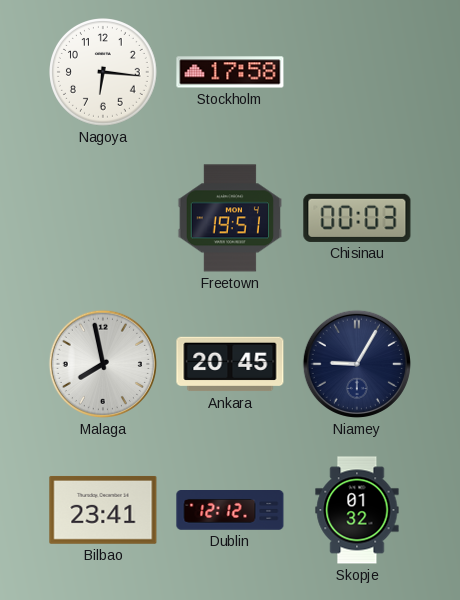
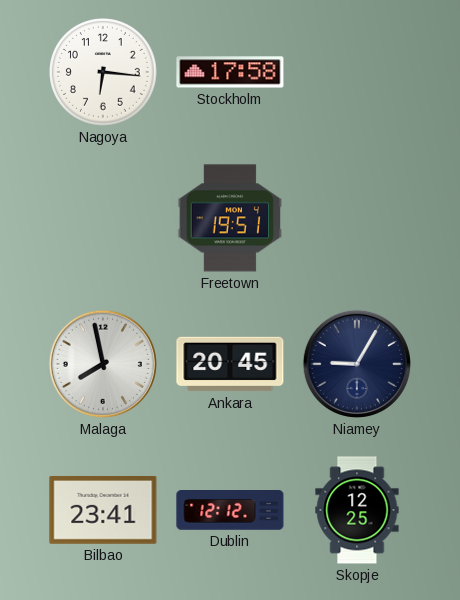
Chisinau: 00:03 -> none
Skopje: 01:32 -> 12:25
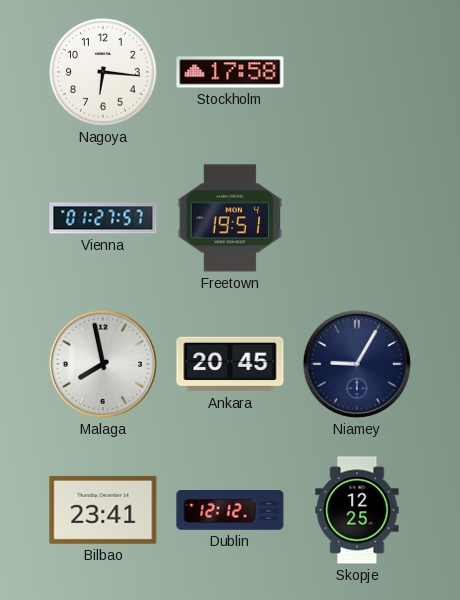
Vienna: none -> 01:27
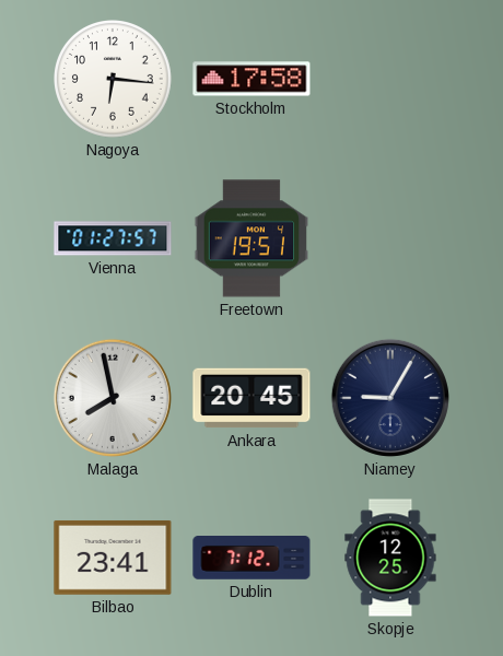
Dublin: 12:12 -> 7:12
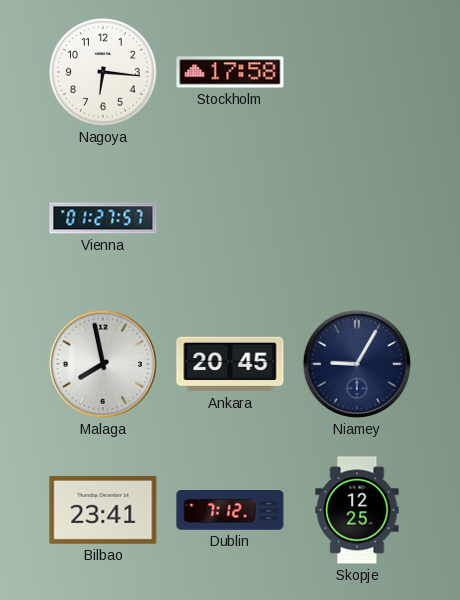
Freetown: 19:51 -> none
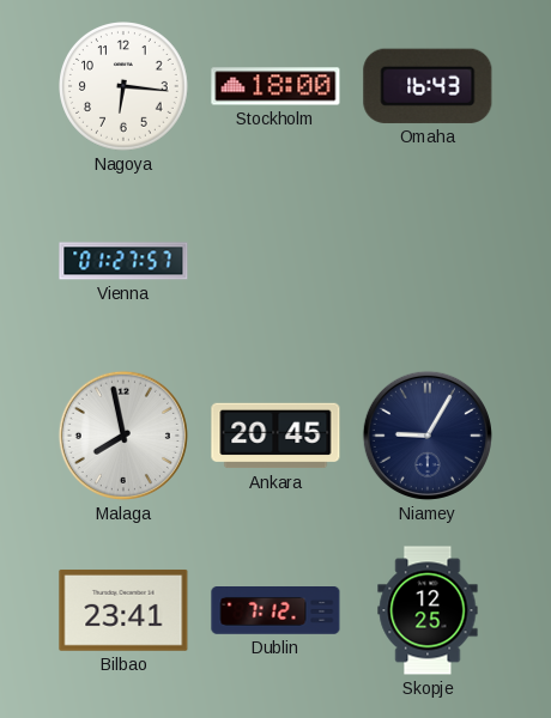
Stockholm: 17:58 -> 18:00
Omaha: none -> 16:43
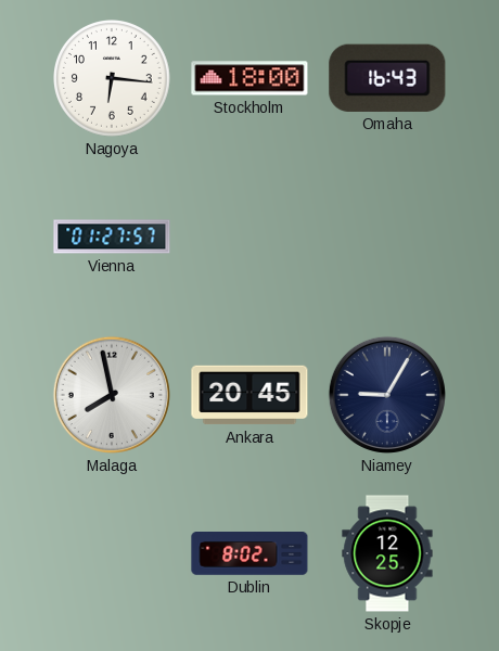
Bilbao: 23:41 -> none
Dublin: 7:12 -> 8:02
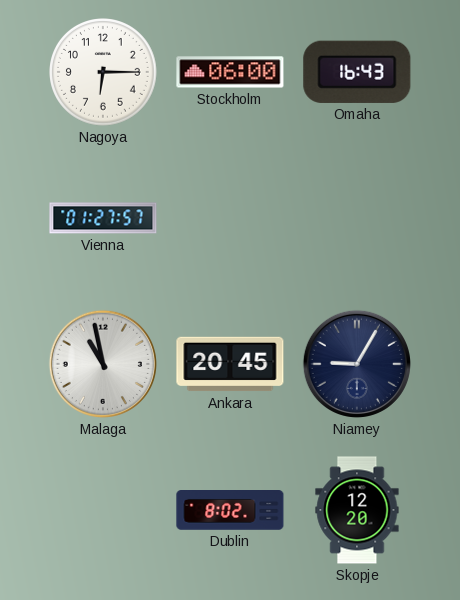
Nagoya: 6:16 -> 6:15
Stockholm: 18:00 -> 06:00
Malaga: 7:58 -> 10:58
Skopje: 12:25 -> 12:20
